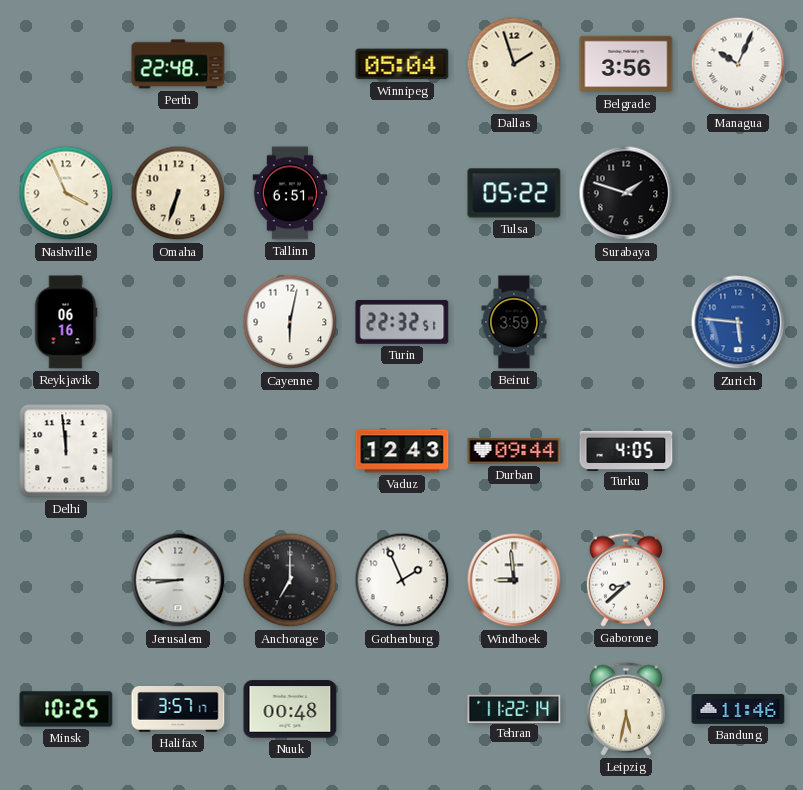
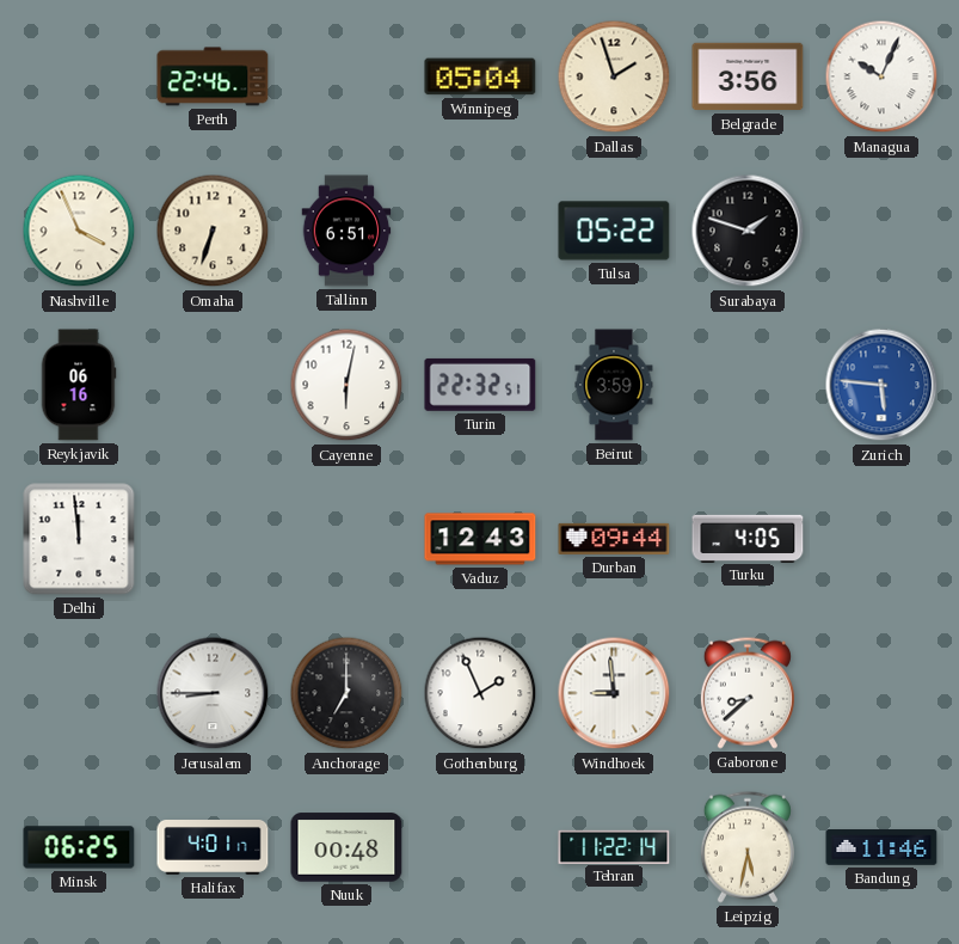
Perth: 22:48 -> 22:46
Minsk: 10:25 -> 06:25
Halifax: 3:57 -> 4:01
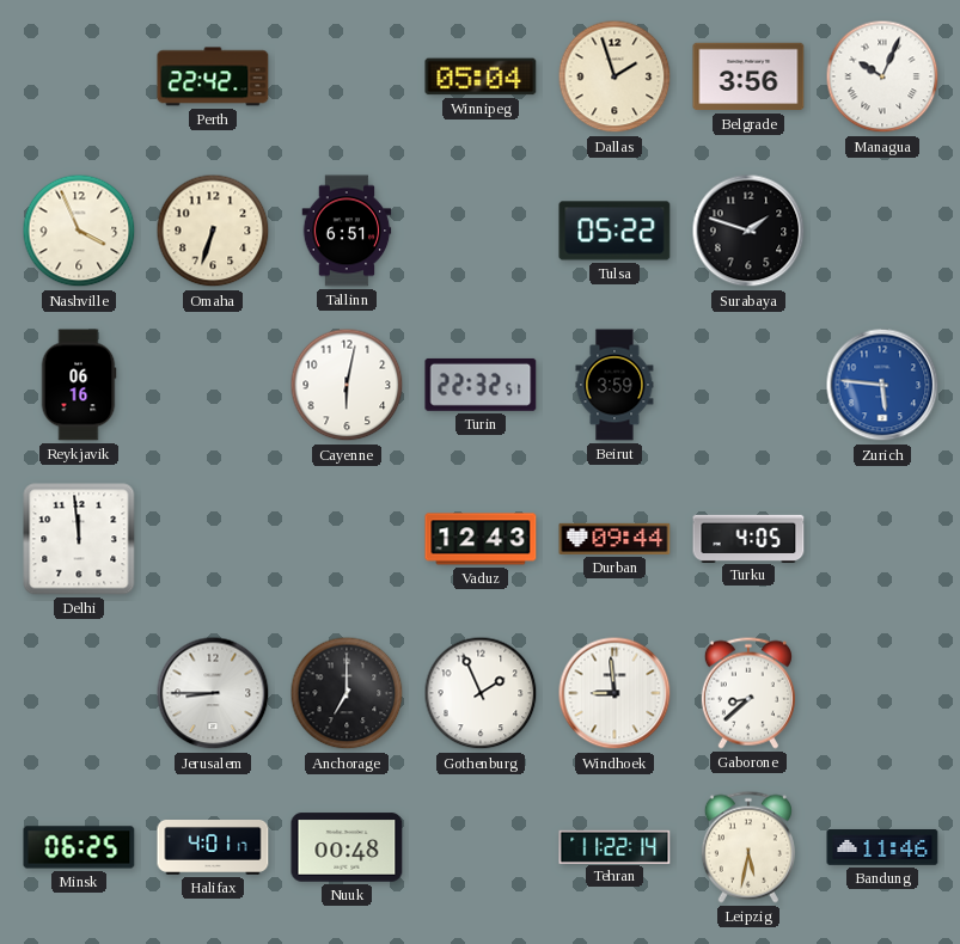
Perth: 22:46 -> 22:42
